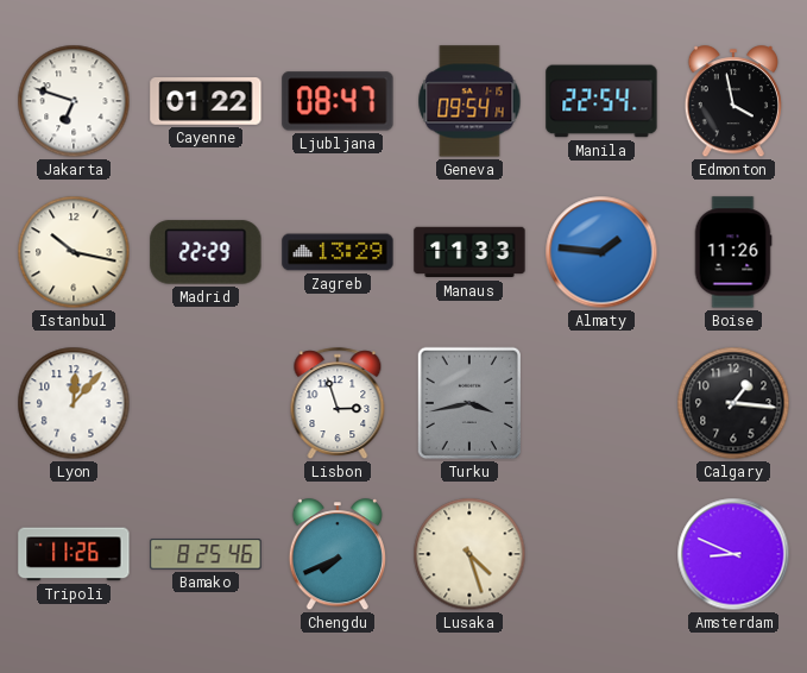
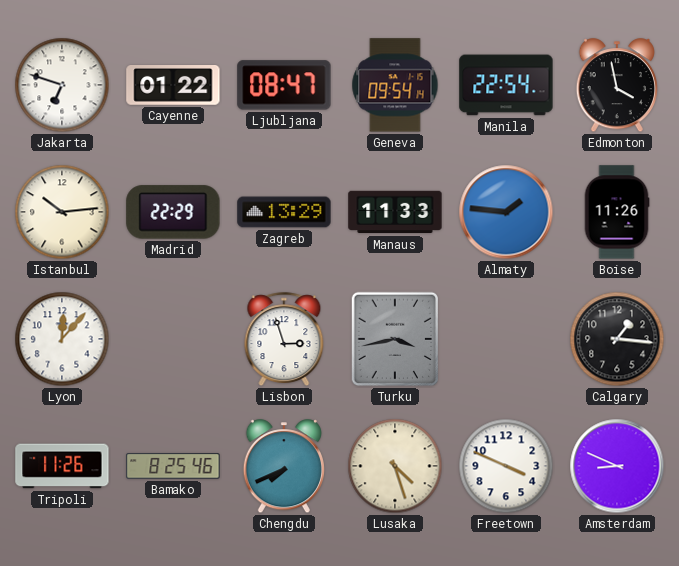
Istanbul: 10:17 -> 10:14
Freetown: none -> 3:49
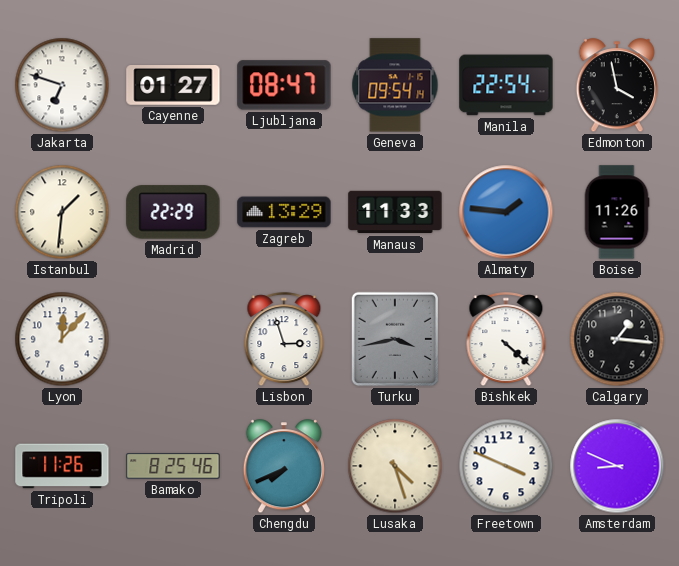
Cayenne: 01:22 -> 01:27
Istanbul: 10:14 -> 1:31
Bishkek: none -> 4:22
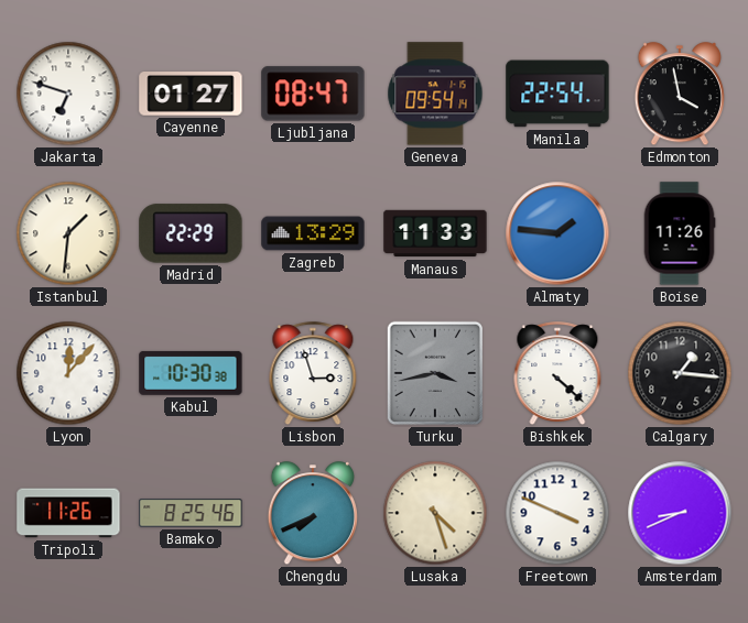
Kabul: none -> 10:30
Amsterdam: 8:49 -> 8:41
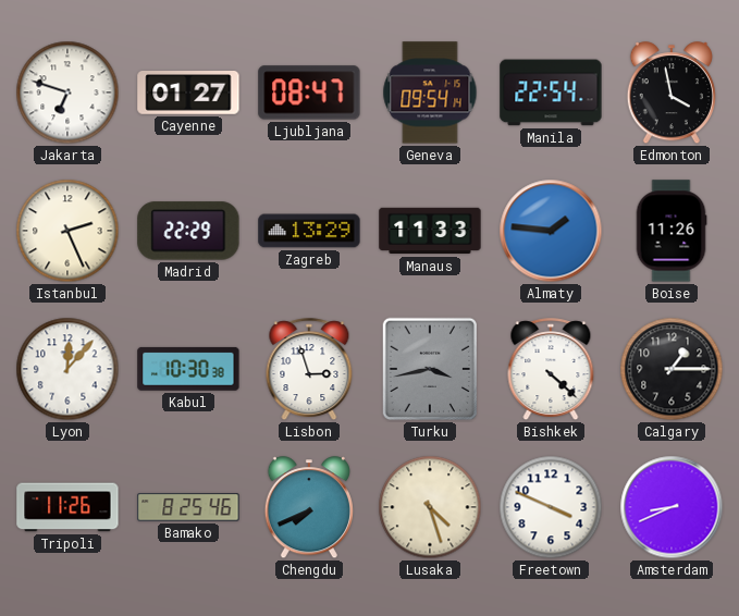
Istanbul: 1:31 -> 2:26
Calgary: 1:16 -> 1:15
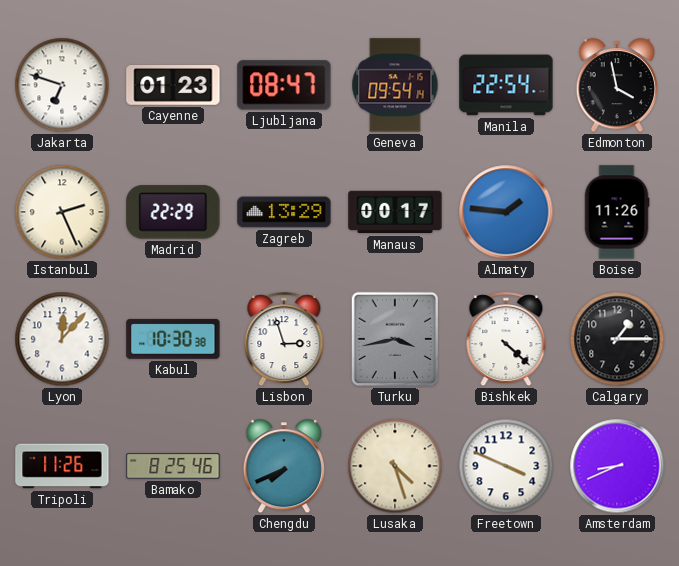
Cayenne: 01:27 -> 01:23
Manaus: 11:33 -> 00:17
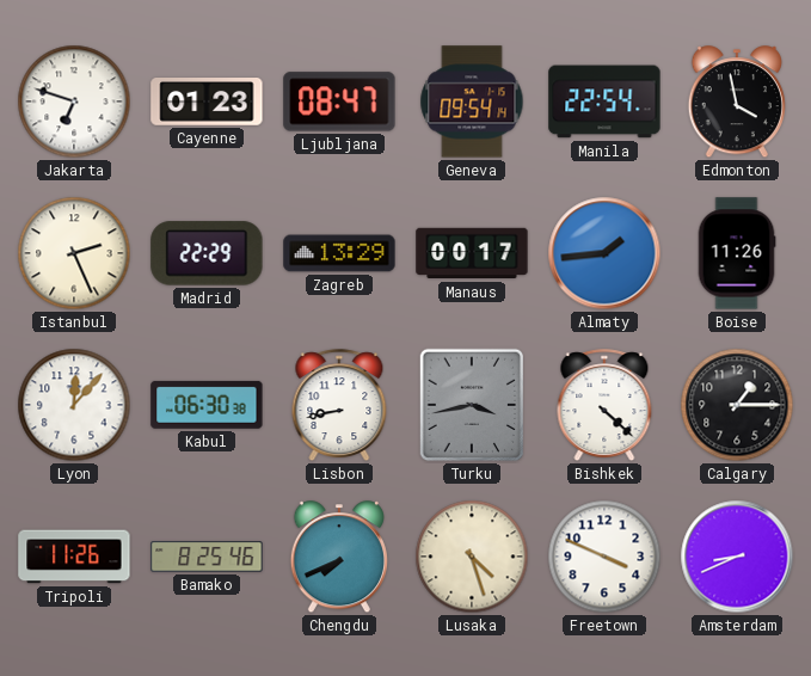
Almaty: 1:46 -> 1:44
Kabul: 10:30 -> 06:30
Lisbon: 2:57 -> 8:43
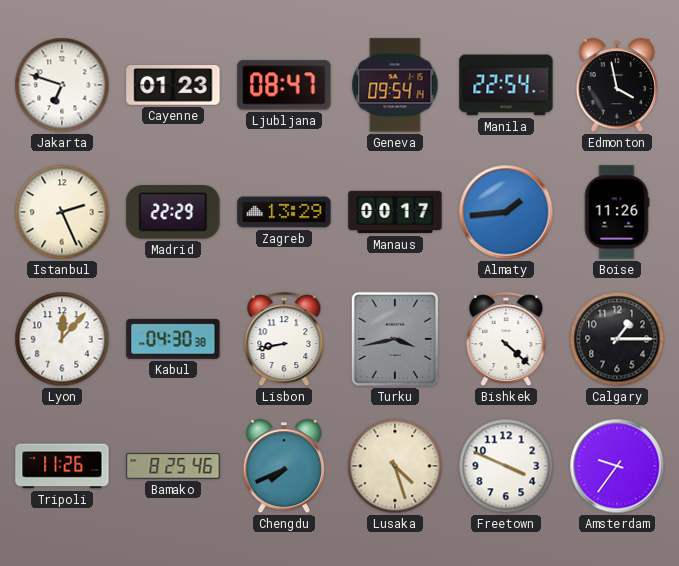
Kabul: 06:30 -> 04:30
Amsterdam: 8:41 -> 9:36
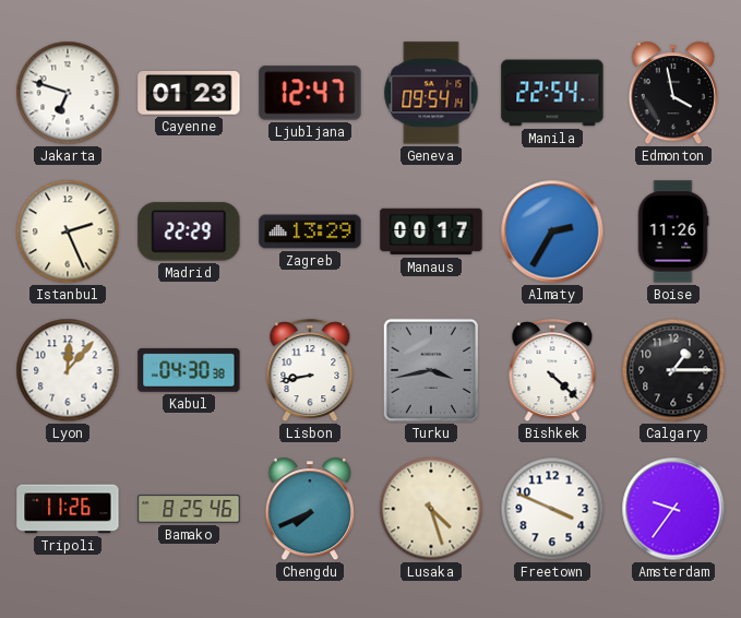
Ljubljana: 08:47 -> 12:47
Almaty: 1:44 -> 2:35
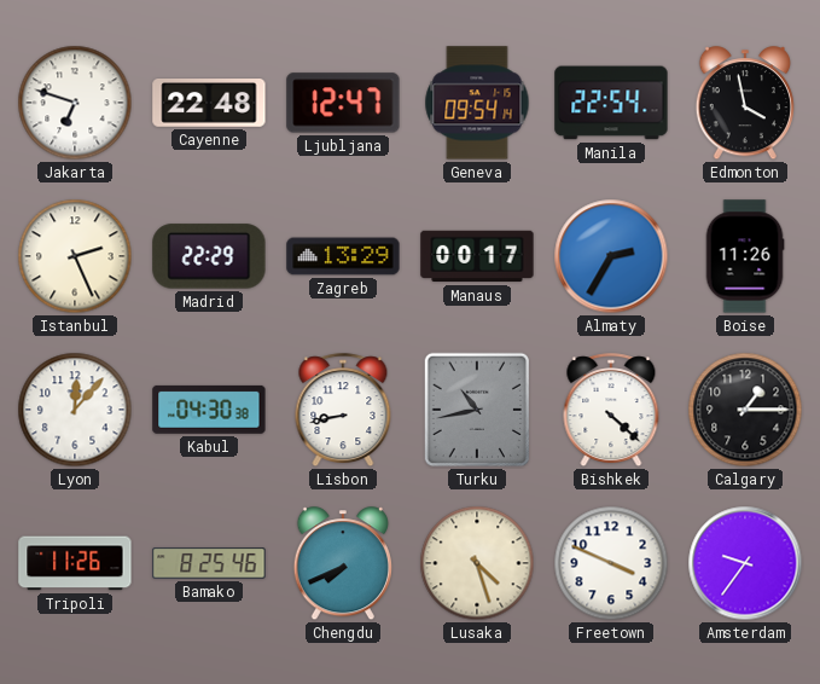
Cayenne: 01:23 -> 22:48
Turku: 3:43 -> 10:43
